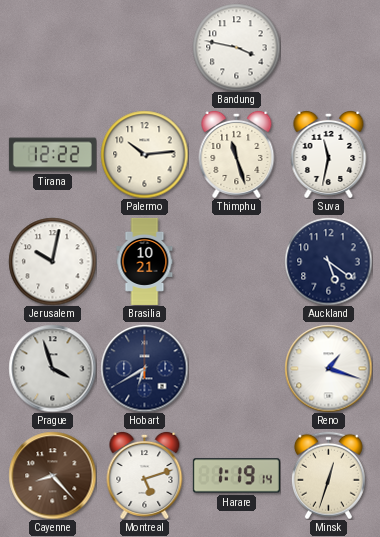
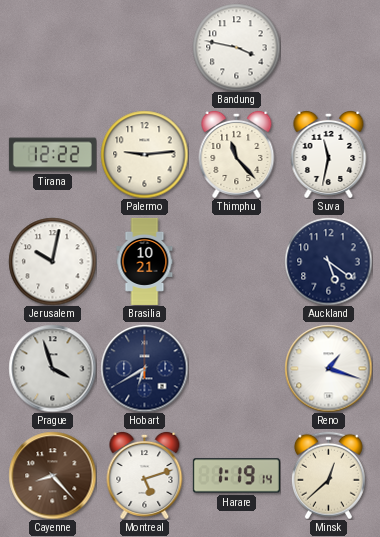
Palermo: 10:14 -> 9:14
Thimphu: 11:27 -> 11:23
Minsk: 12:33 -> 12:38
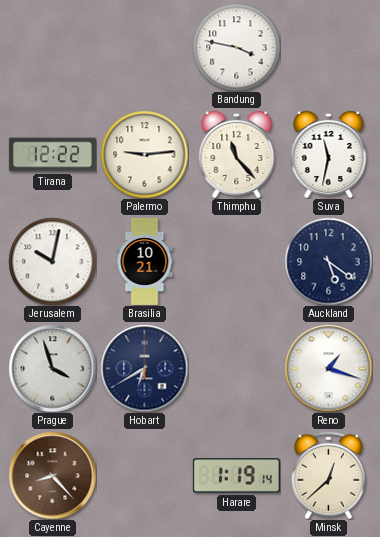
Montreal: 5:12 -> none
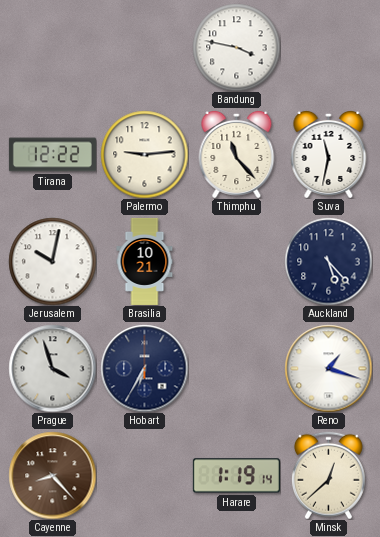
Auckland: 5:21 -> 5:23
Hobart: 6:40 -> 6:35
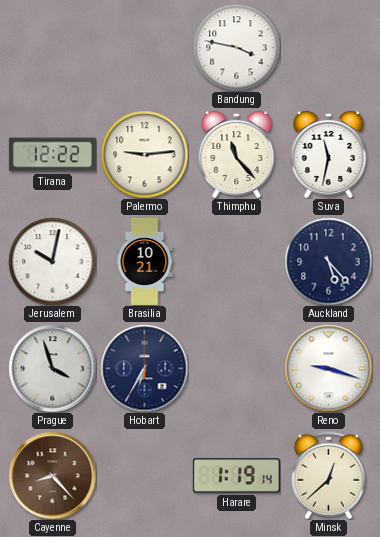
Reno: 1:18 -> 9:18
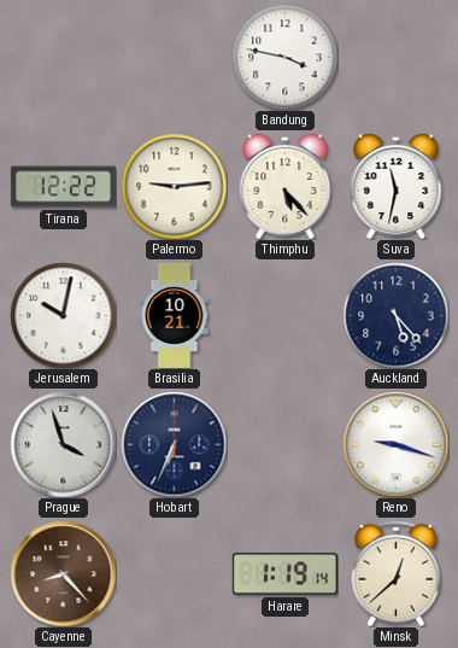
Thimphu: 11:23 -> 5:23
Hobart: 6:35 -> 6:34
